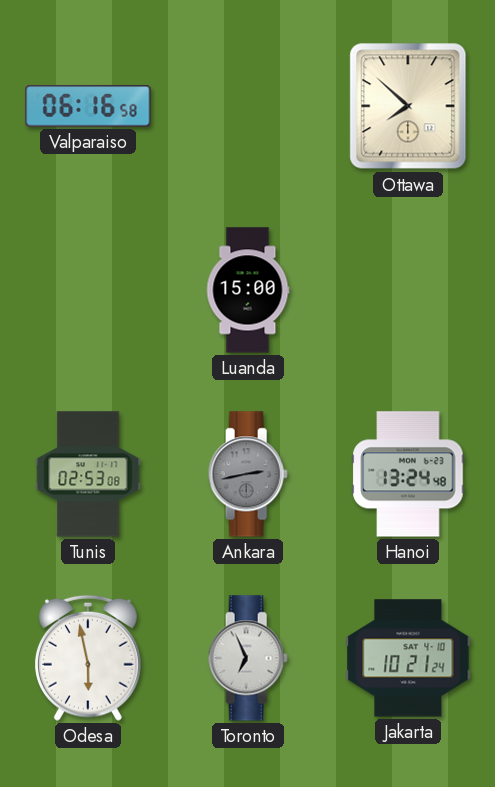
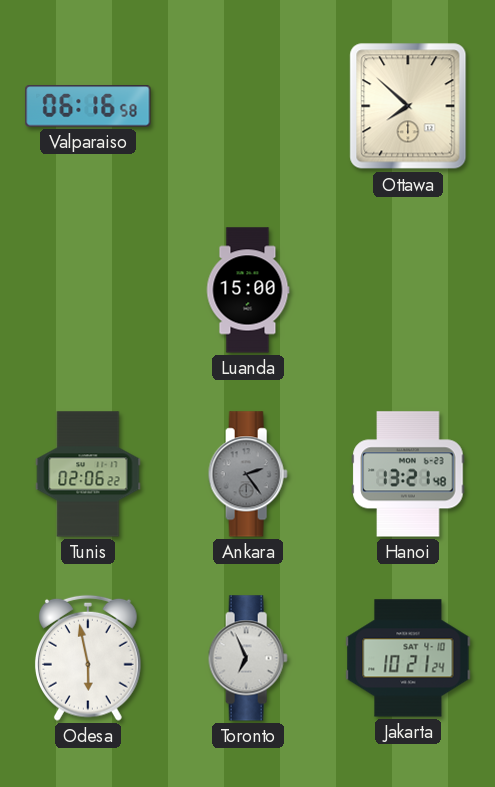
Tunis: 02:53 -> 02:06
Ankara: 2:43 -> 2:24
Hanoi: 13:24 -> 13:21
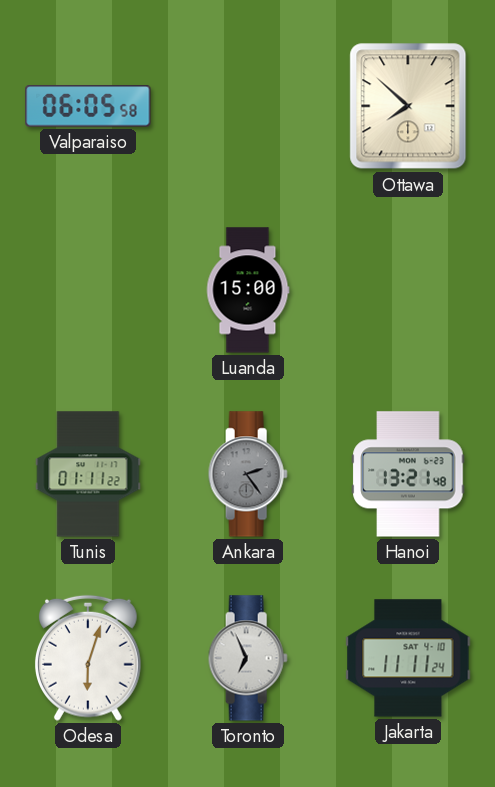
Valparaiso: 06:16 -> 06:05
Tunis: 02:06 -> 01:11
Odesa: 5:58 -> 6:03
Jakarta: 10:21 -> 11:11
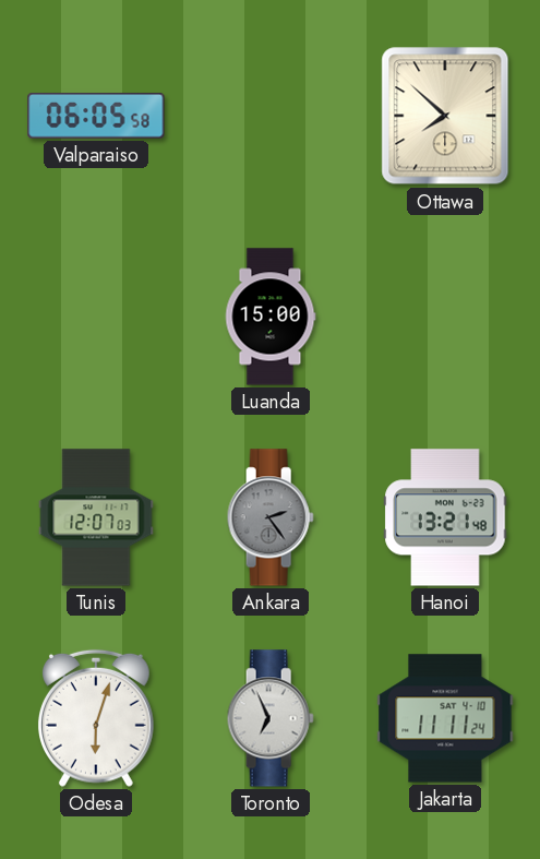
Tunis: 01:11 -> 12:07
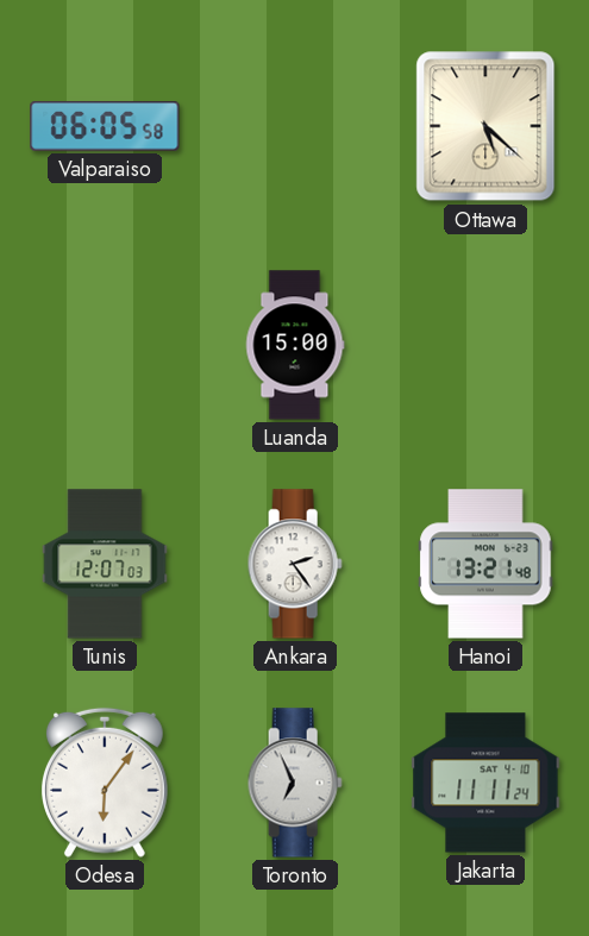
Ottawa: 7:52 -> 5:22
Ankara dial: grey -> white
Odesa: 6:03 -> 6:06
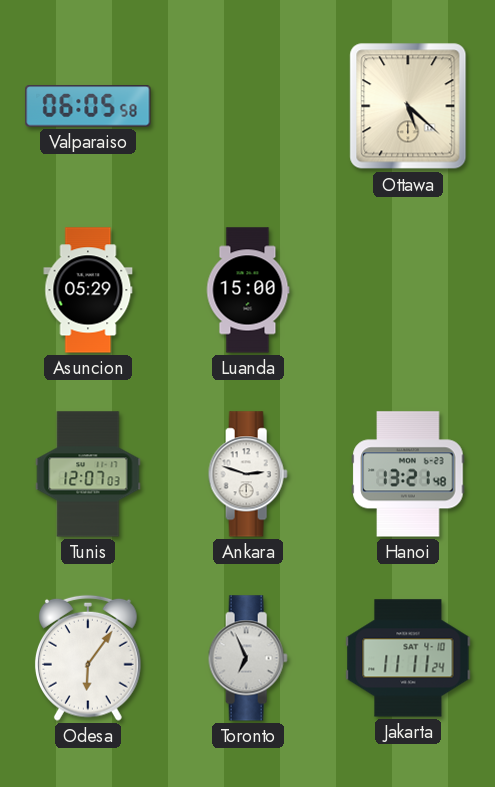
Asuncion: none -> 05:29
Ankara: 2:24 -> 2:48
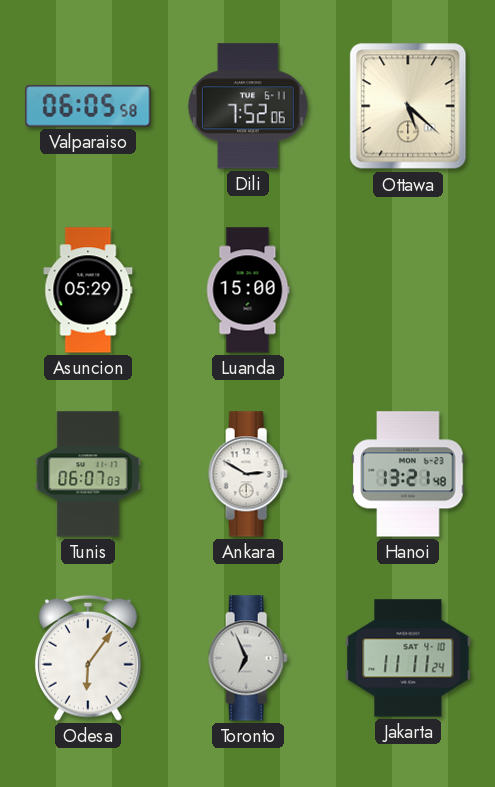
Dili: none -> 7:52
Tunis: 12:07 -> 06:07
Ankara: 2:48 -> 2:50
